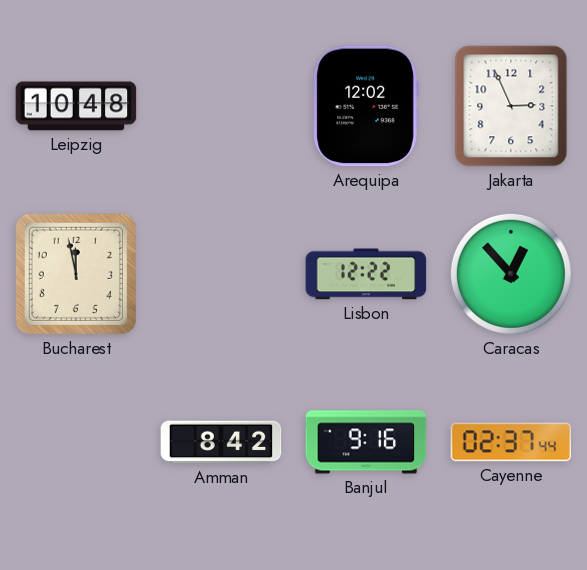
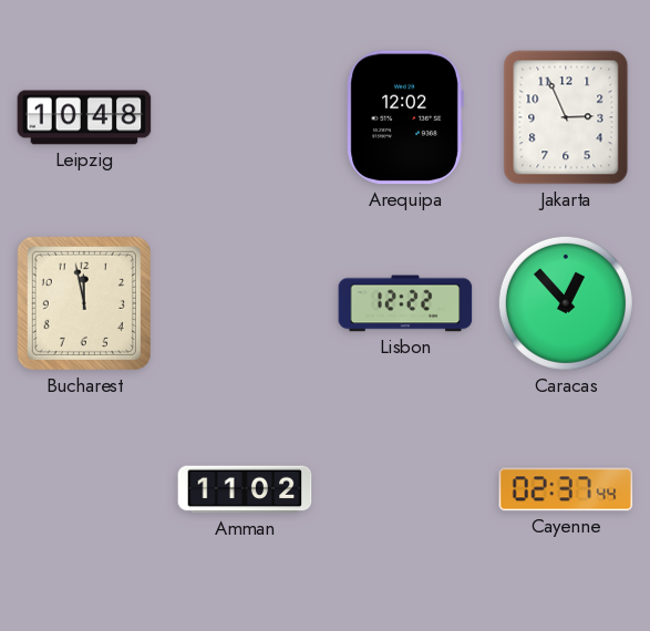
Amman: 8:42 -> 11:02
Banjul: 9:16 -> none
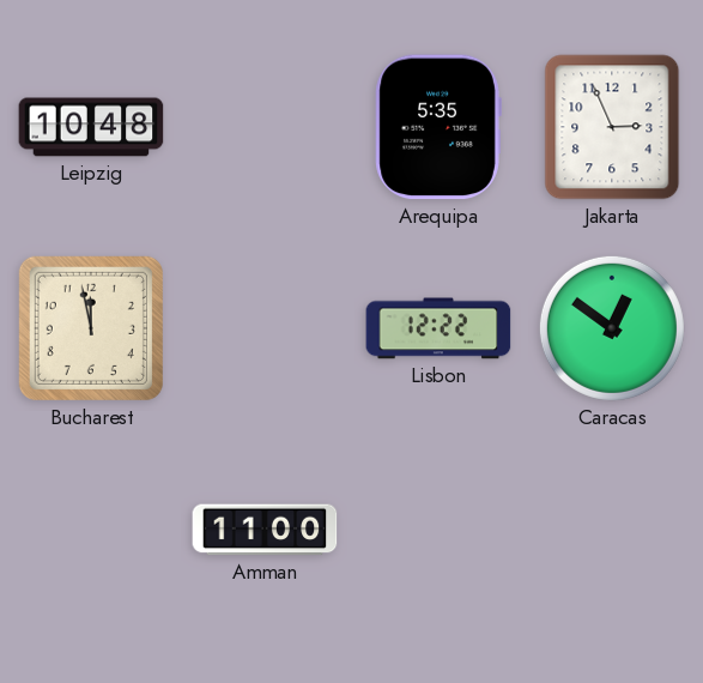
Arequipa: 12:02 -> 5:35
Caracas: 12:53 -> 12:51
Amman: 11:02 -> 11:00
Cayenne: 02:37 -> none
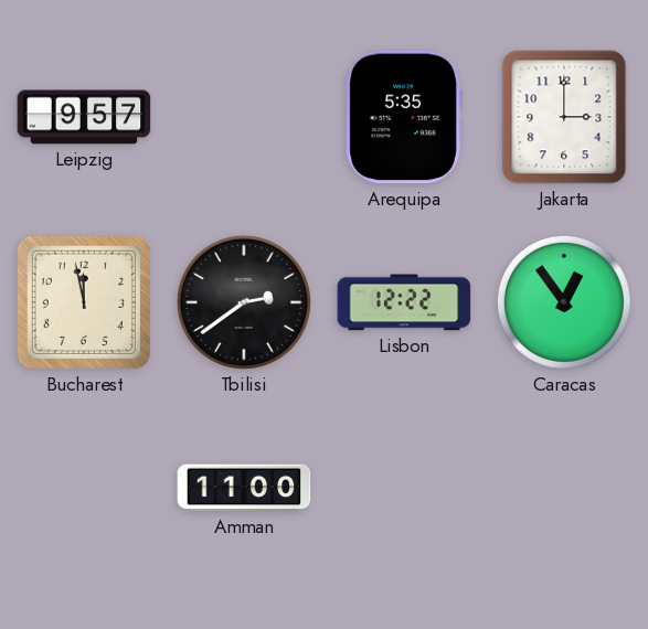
Leipzig: 10:48 -> 9:57
Jakarta: 2:56 -> 3:00
Tbilisi: none -> 2:39
Caracas: 12:51 -> 12:54
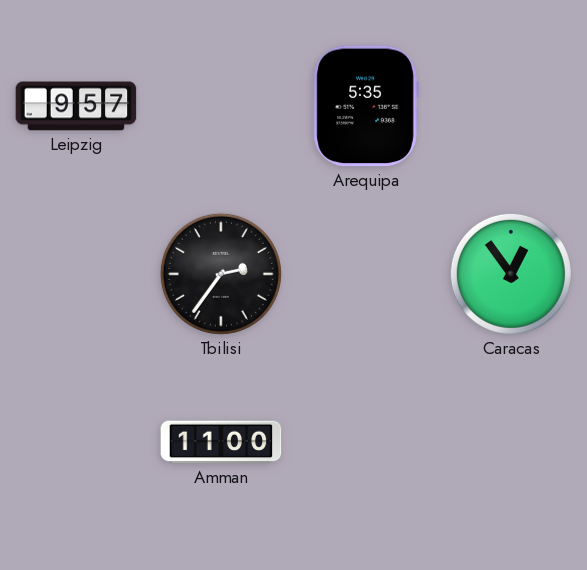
Jakarta: 3:00 -> none
Bucharest: 11:58 -> none
Tbilisi: 2:39 -> 2:36
Lisbon: 12:22 -> none
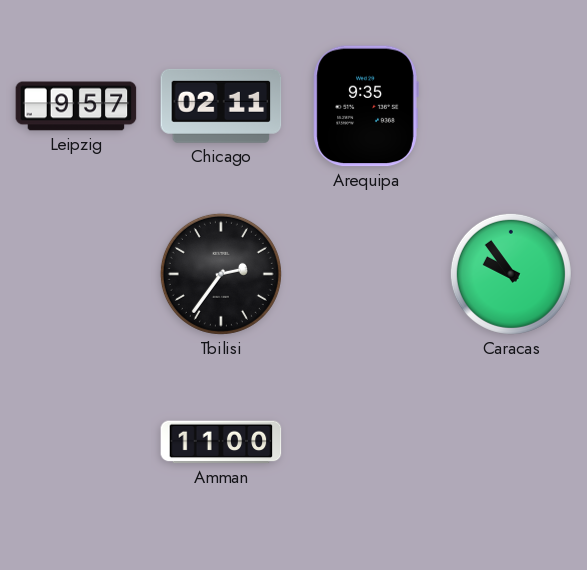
Chicago: none -> 02:11
Arequipa: 5:35 -> 9:35
Caracas: 12:54 -> 9:54
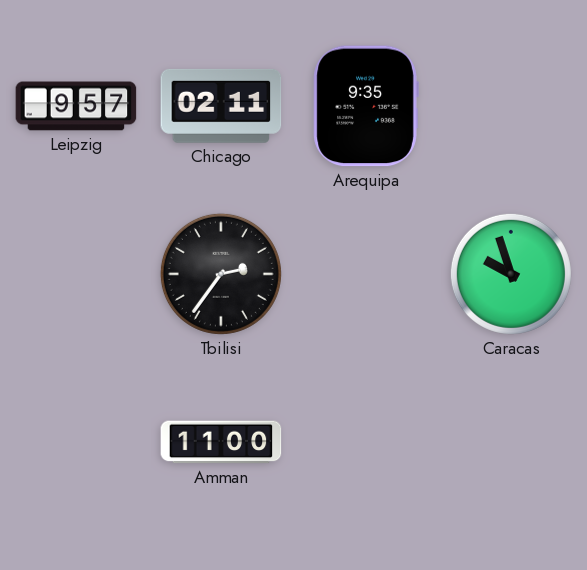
Caracas: 9:54 -> 9:57
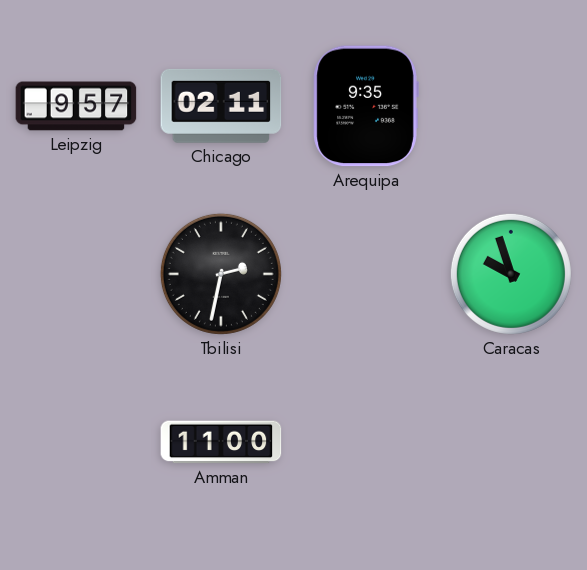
Tbilisi: 2:36 -> 2:32
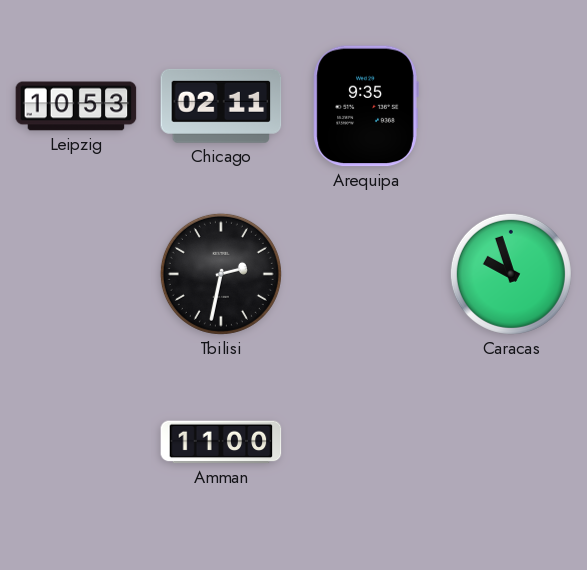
Leipzig: 9:57 -> 10:53
